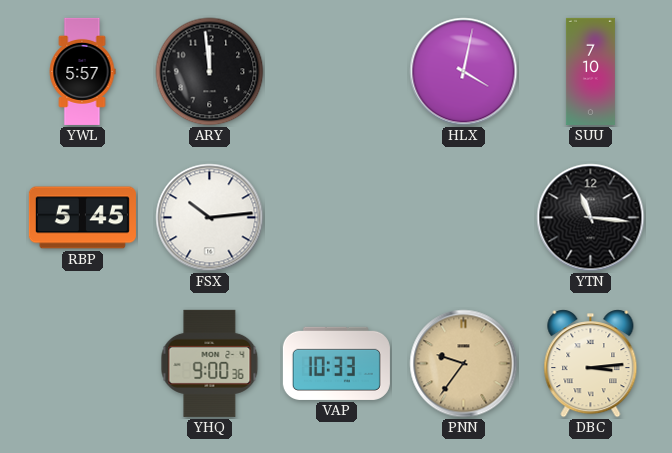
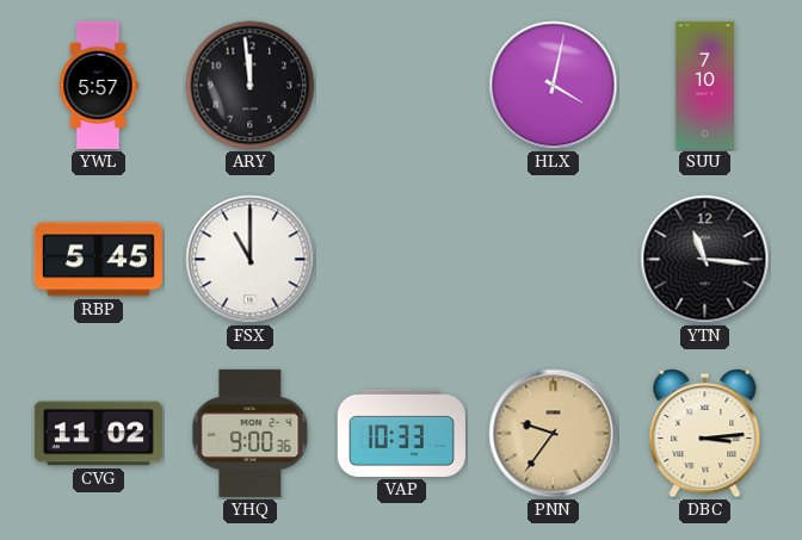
FSX: 10:14 -> 11:00
CVG: none -> 11:02
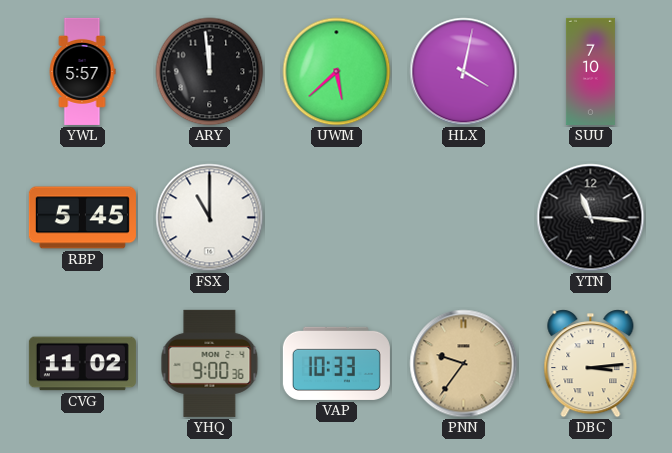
UWM: none -> 5:38
